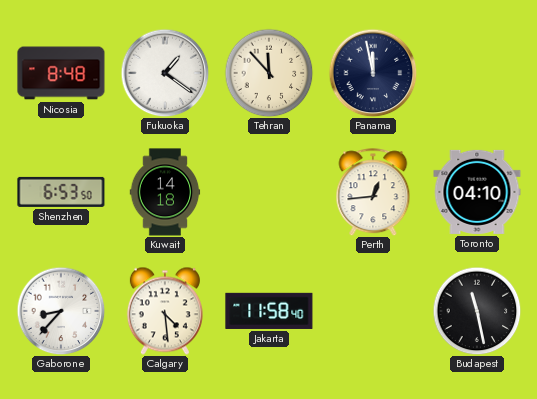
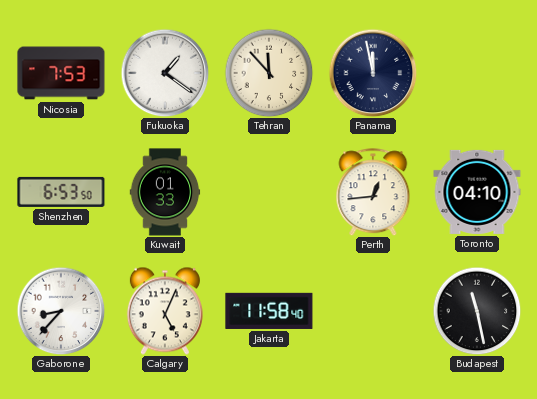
Nicosia: 8:48 -> 7:53
Kuwait: 14:18 -> 01:33
Calgary: 4:29 -> 5:04
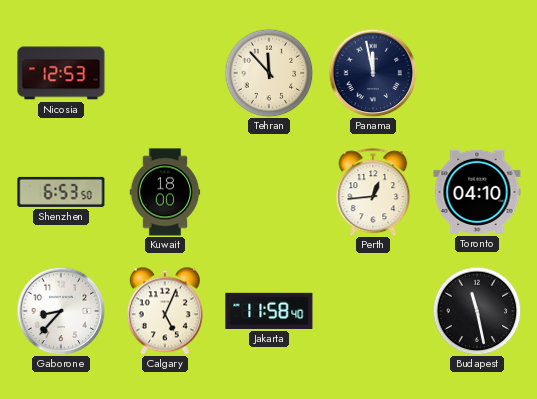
Nicosia: 7:53 -> 12:53
Fukuoka: 1:21 -> none
Kuwait: 01:33 -> 18:00
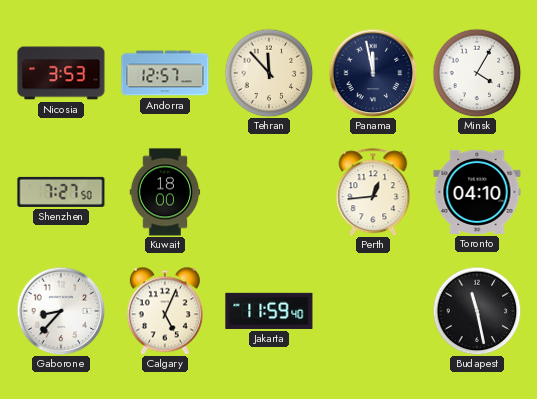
Nicosia: 12:53 -> 3:53
Andorra: none -> 12:57
Minsk: none -> 4:05
Shenzhen: 6:53 -> 7:27
Jakarta: 11:58 -> 11:59
